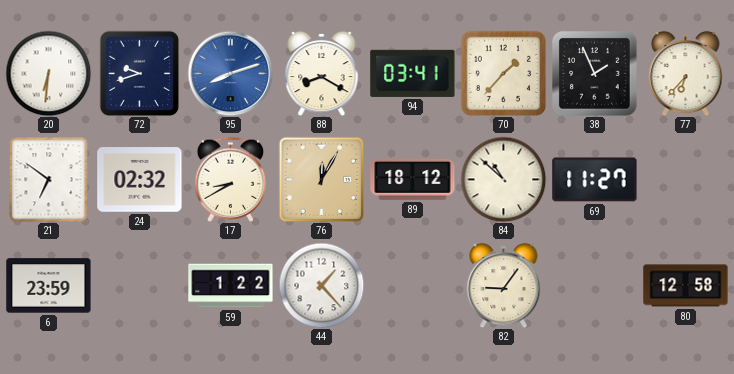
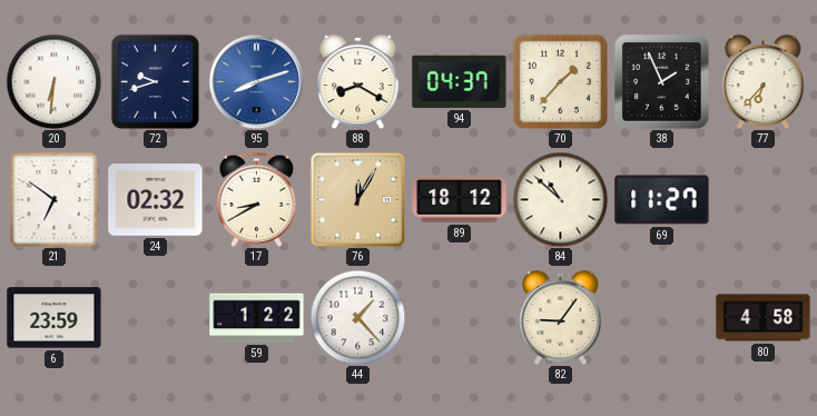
94: 03:41 -> 04:37
80: 12:58 -> 4:58
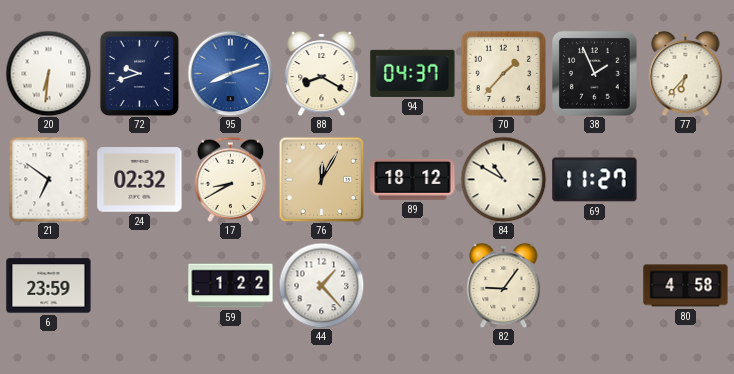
84: 10:52 -> 10:50
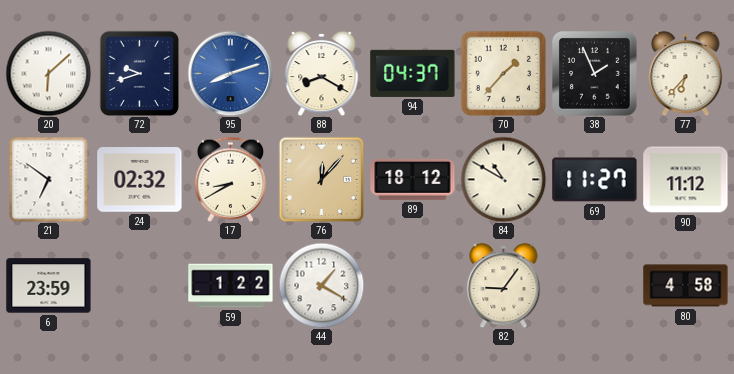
20: 6:31 -> 6:08
76: 12:05 -> 12:07
90: none -> 11:12
44: 1:23 -> 1:20
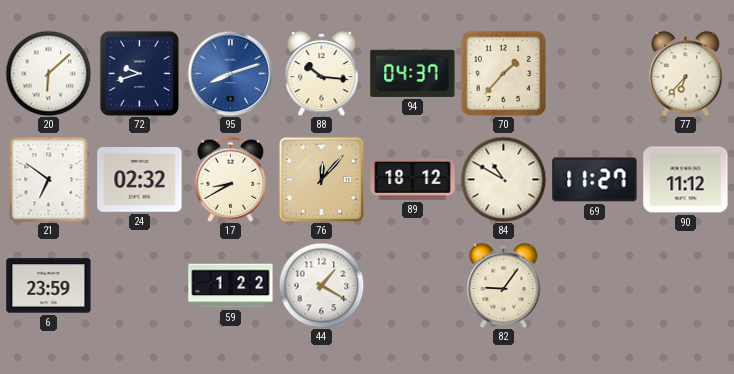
88: 8:20 -> 10:16
38: 1:56 -> none
80: 4:58 -> none
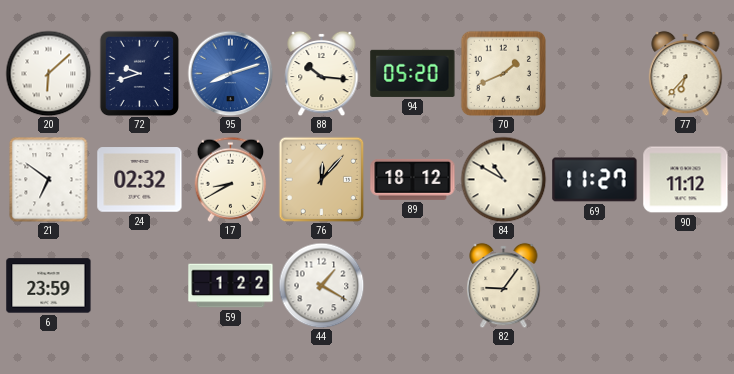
94: 04:37 -> 05:20
70: 1:37 -> 1:41
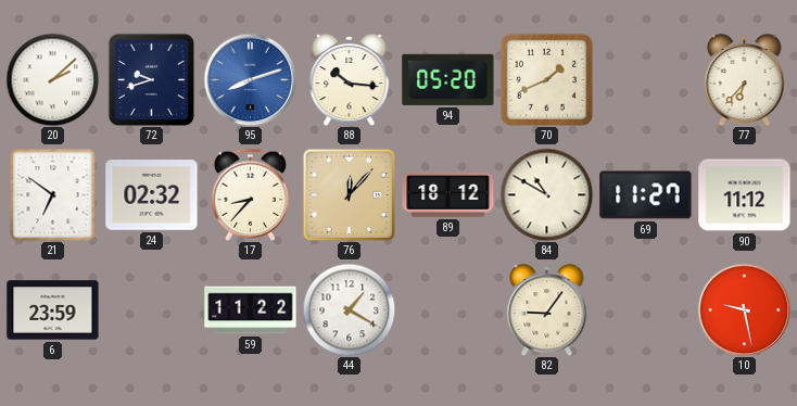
20: 6:08 -> 2:08
17: 8:40 -> 8:37
59: 1:22 -> 11:22
10: none -> 9:28
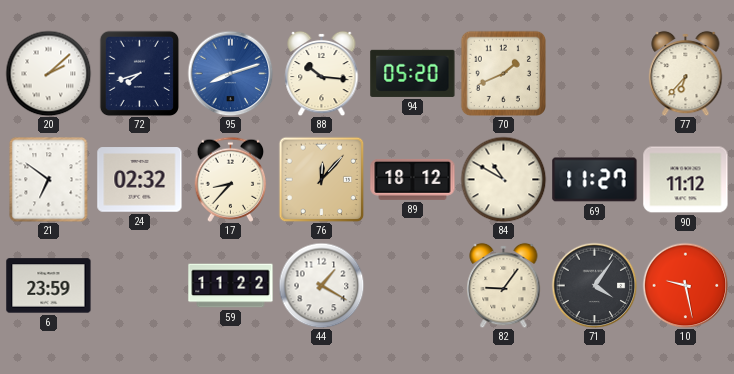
72: 9:42 -> 7:42
71: none -> 4:06
